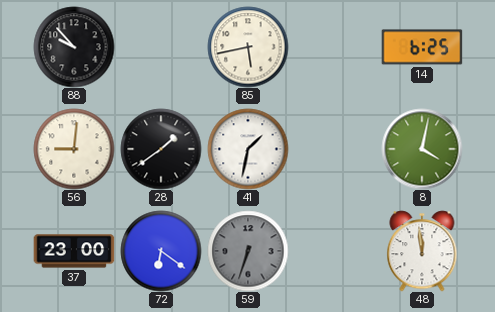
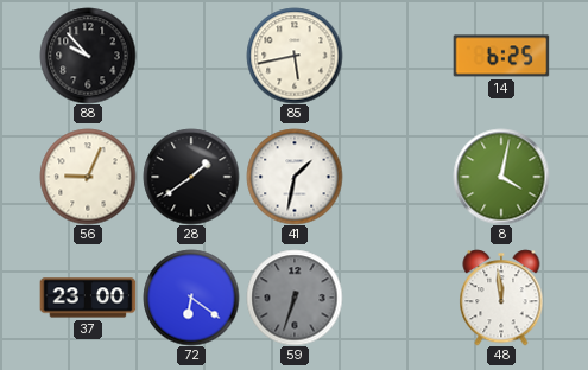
56: 9:01 -> 9:04
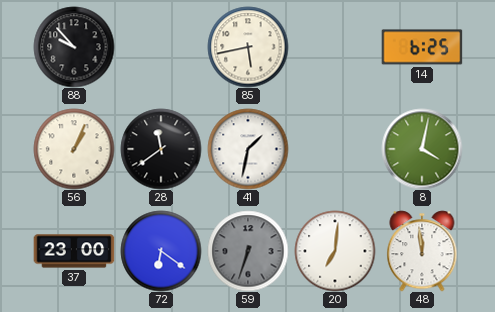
56: 9:04 -> 1:04
28: 1:39 -> 11:39
20: none -> 7:01
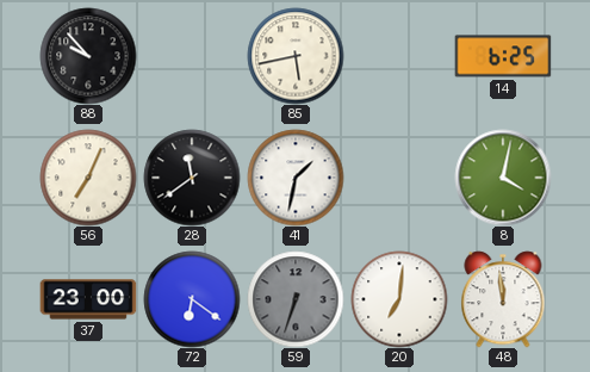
56: 1:04 -> 7:04
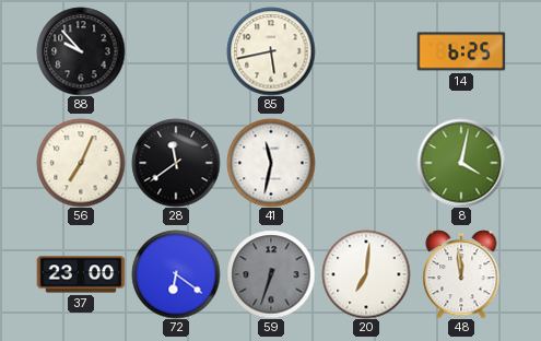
41: 1:32 -> 11:32
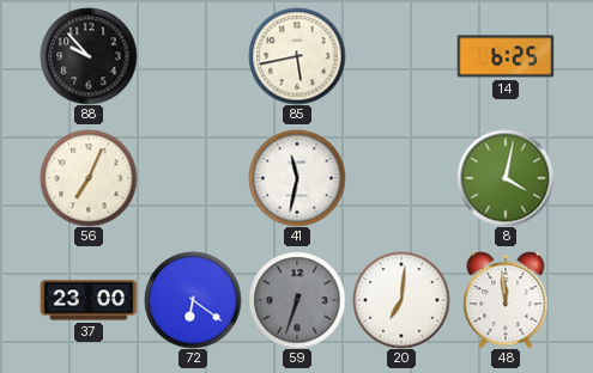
28: 11:39 -> none
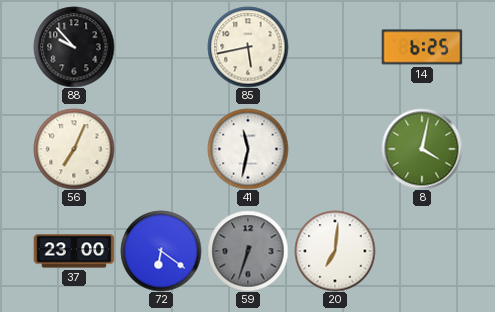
48: 11:59 -> none
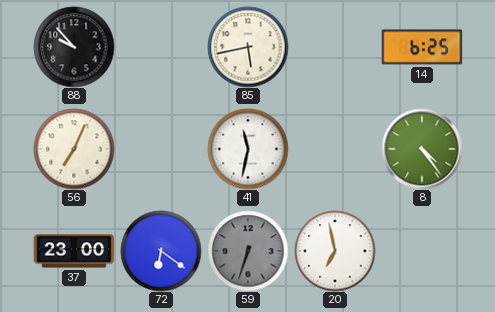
8: 4:02 -> 4:24
20: 7:01 -> 6:58
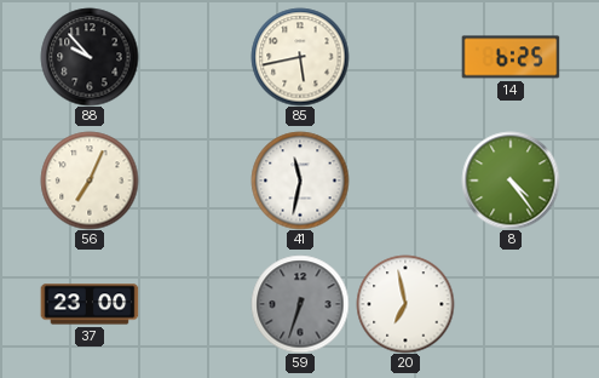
72: 6:21 -> none
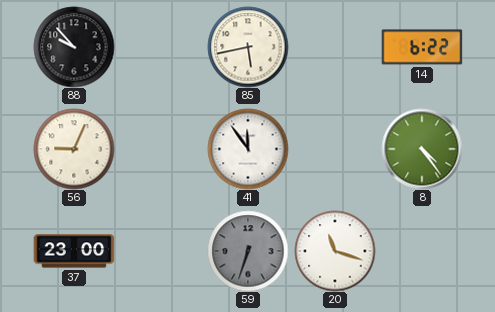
14: 6:25 -> 6:22
56: 7:04 -> 9:04
41: 11:32 -> 11:54
20: 6:58 -> 11:18
